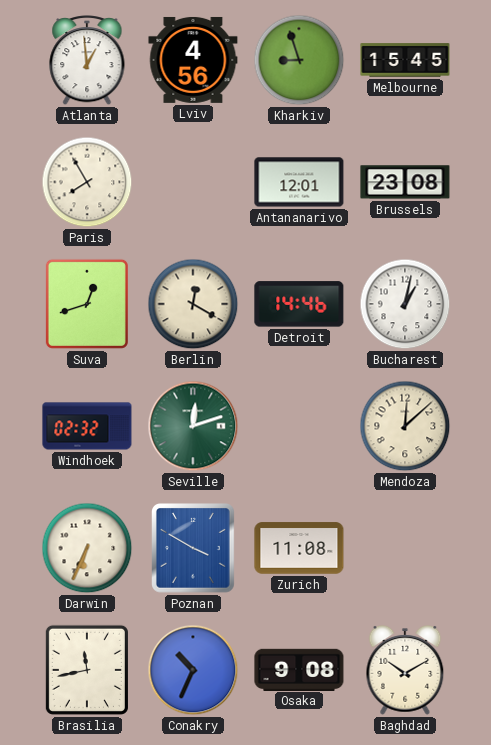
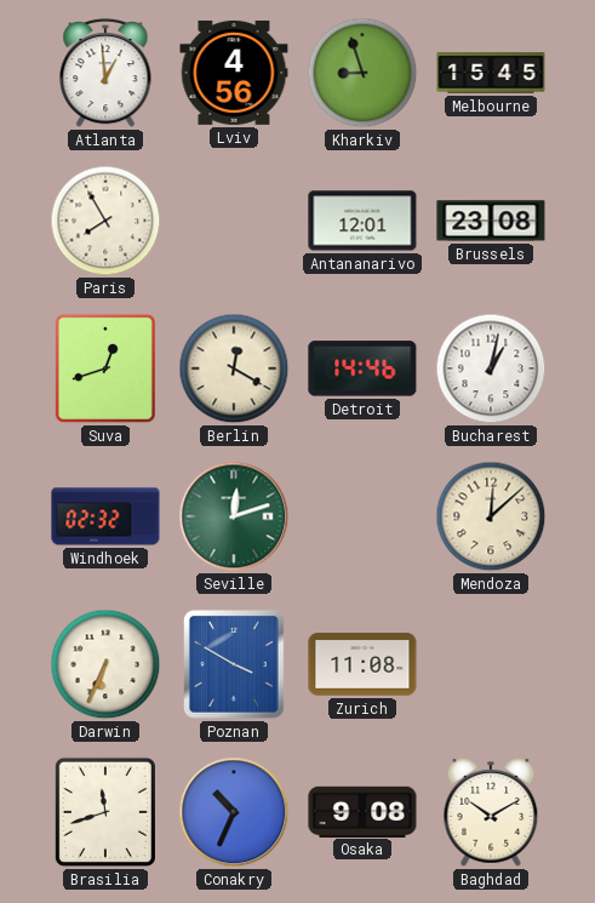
Brasilia: 11:43 -> 11:42
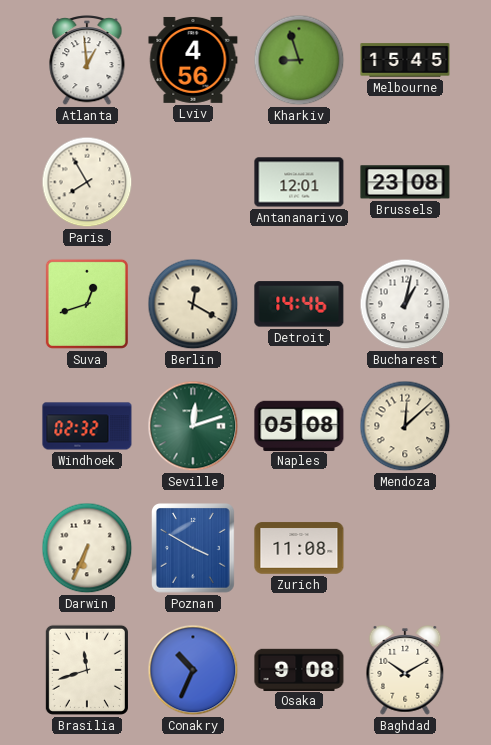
Naples: none -> 05:08
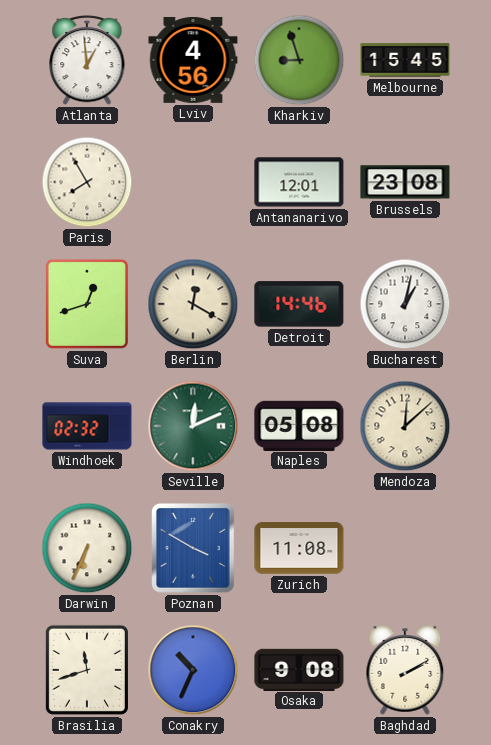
Seville: 12:12 -> 12:11
Baghdad: 10:10 -> 2:10
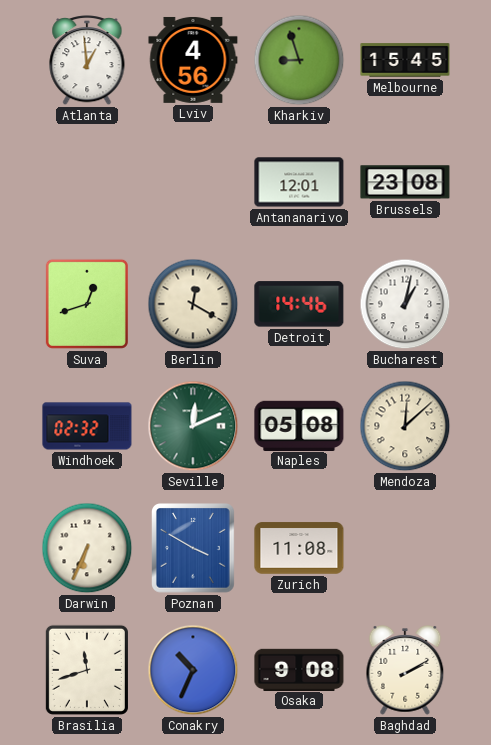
Paris: 7:55 -> none
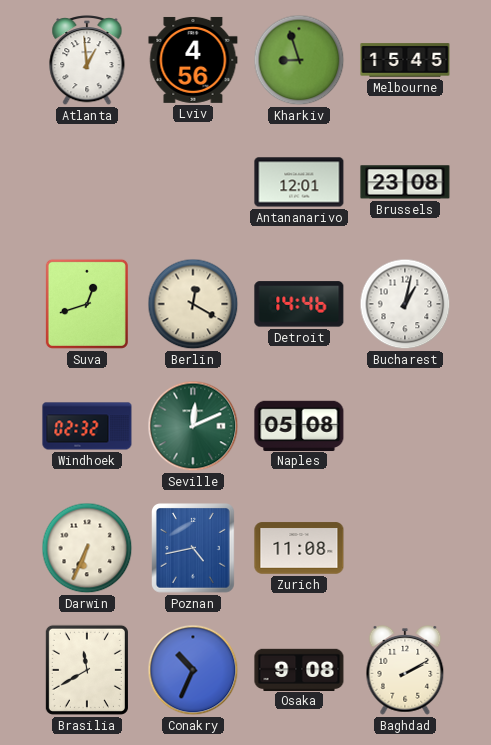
Mendoza: 12:08 -> none
Poznan: 3:50 -> 4:43
Brasilia: 11:42 -> 11:40
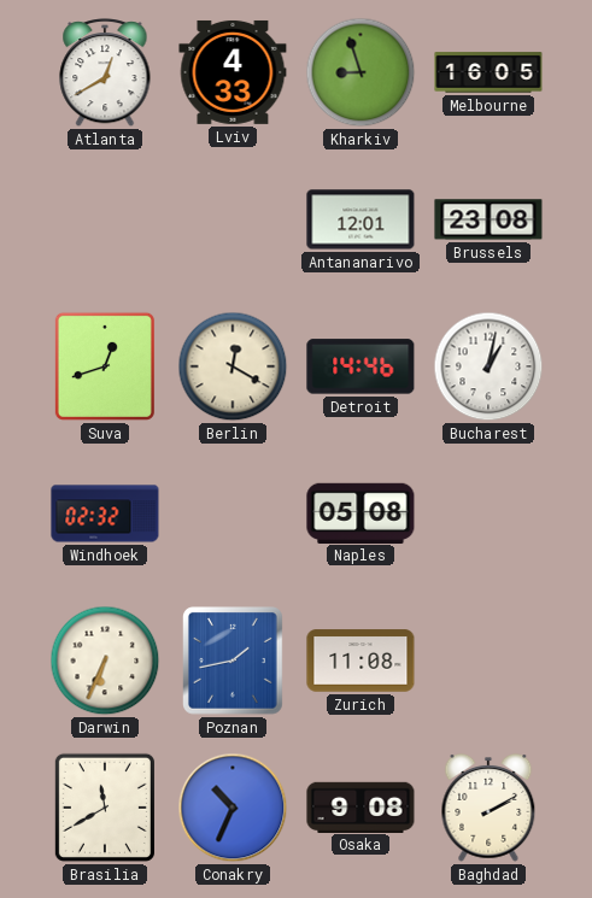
Atlanta: 12:59 -> 12:40
Lviv: 4:56 -> 4:33
Melbourne: 15:45 -> 16:05
Seville: 12:11 -> none
Poznan: 4:43 -> 1:43
